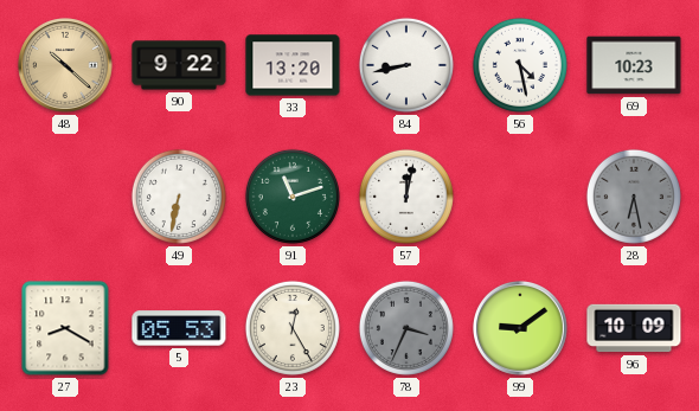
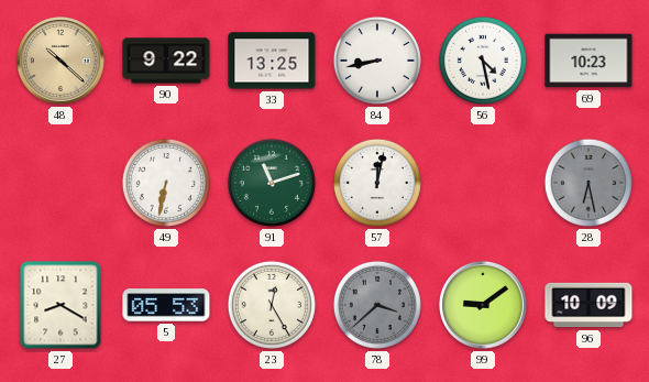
33: 13:20 -> 13:25
78: 3:34 -> 3:38
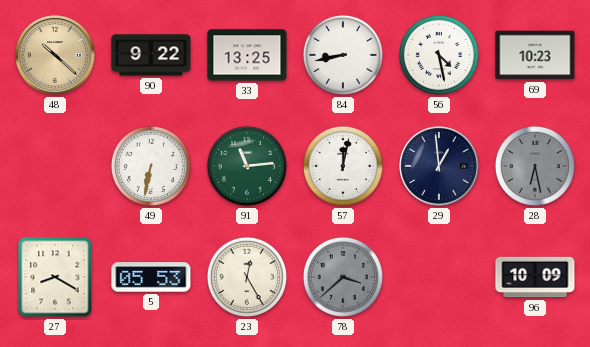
91: 11:12 -> 11:14
29: none -> 12:59
99: 9:09 -> none
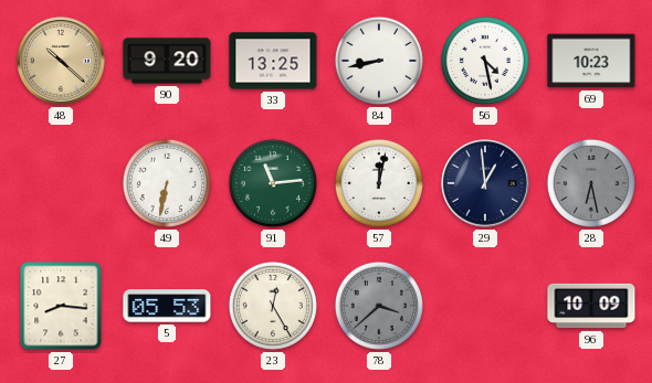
90: 9:22 -> 9:20
27: 8:20 -> 8:16
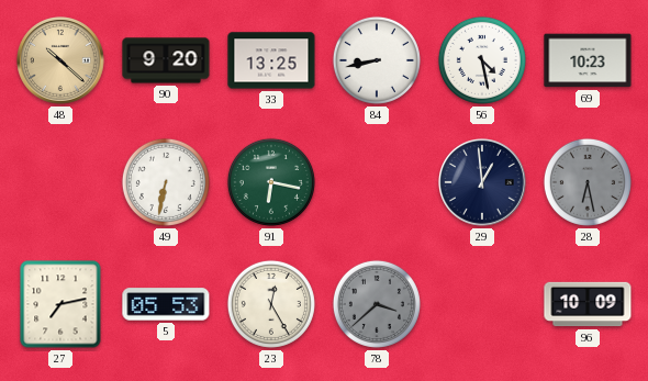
91: 11:14 -> 6:17
57: 12:02 -> none
27: 8:16 -> 7:13
